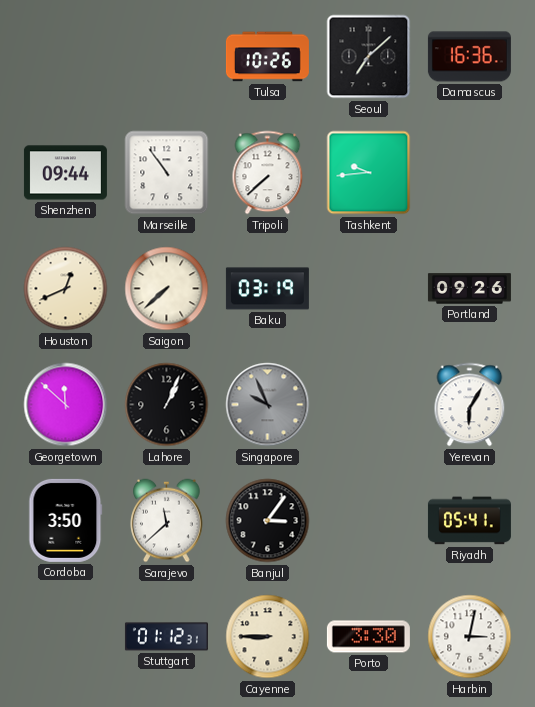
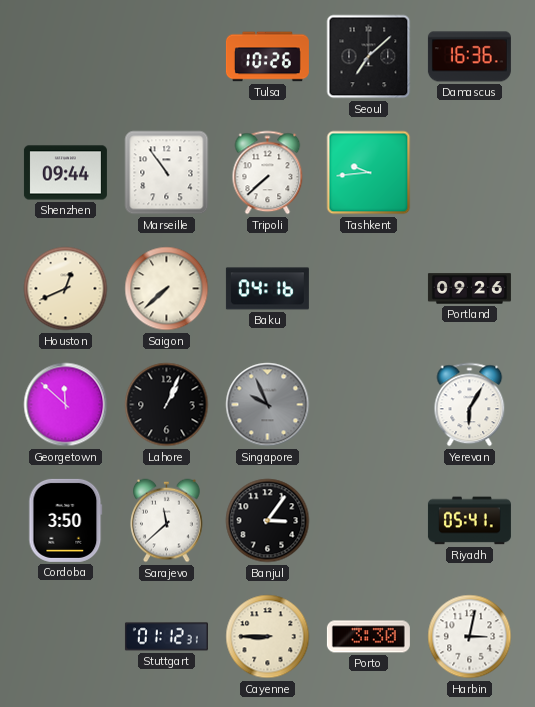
Baku: 03:19 -> 04:16
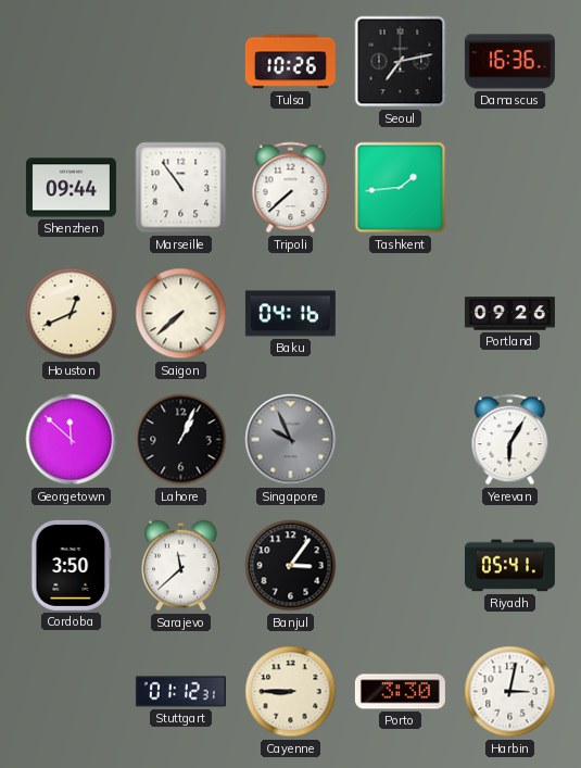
Seoul: 7:08 -> 7:13
Tashkent: 9:44 -> 1:44
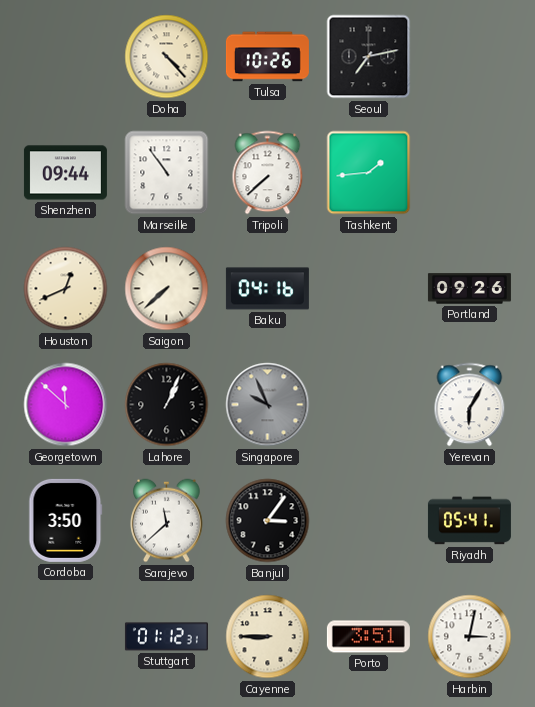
Doha: none -> 4:23
Damascus: 16:36 -> none
Porto: 3:30 -> 3:51
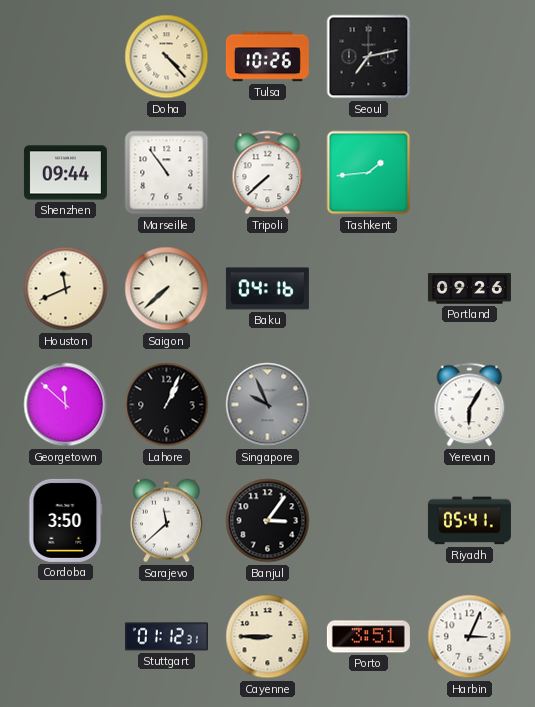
Houston: 12:41 -> 11:41
Harbin: 3:02 -> 3:04
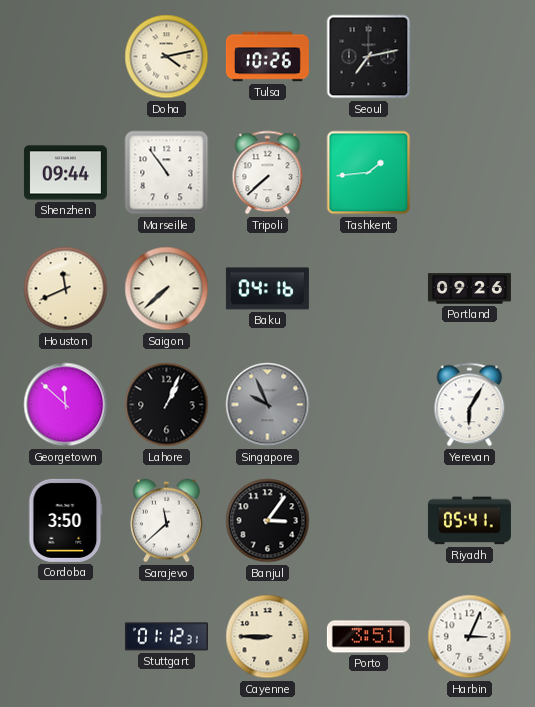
Doha: 4:23 -> 4:13
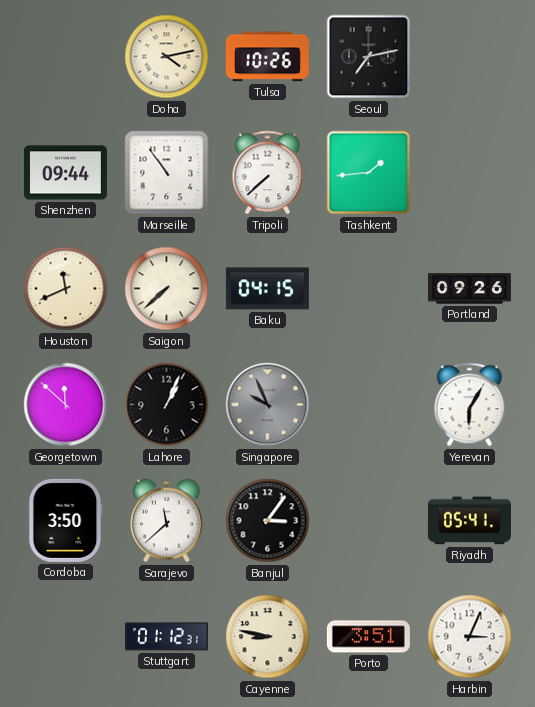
Baku: 04:16 -> 04:15
Cayenne: 8:45 -> 8:47
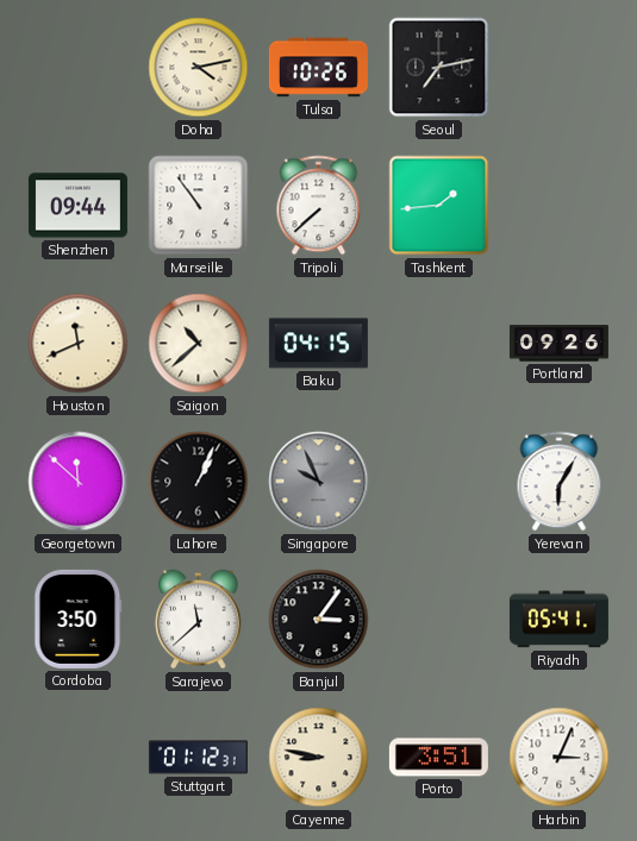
Saigon: 7:38 -> 10:38
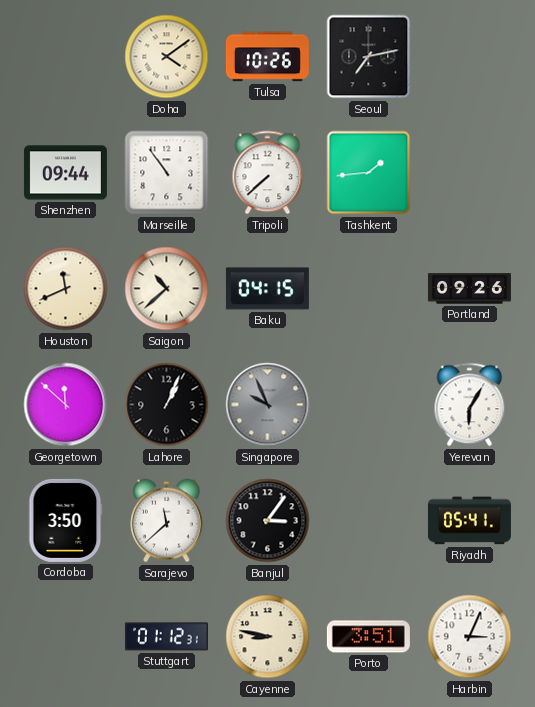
Doha: 4:13 -> 4:09
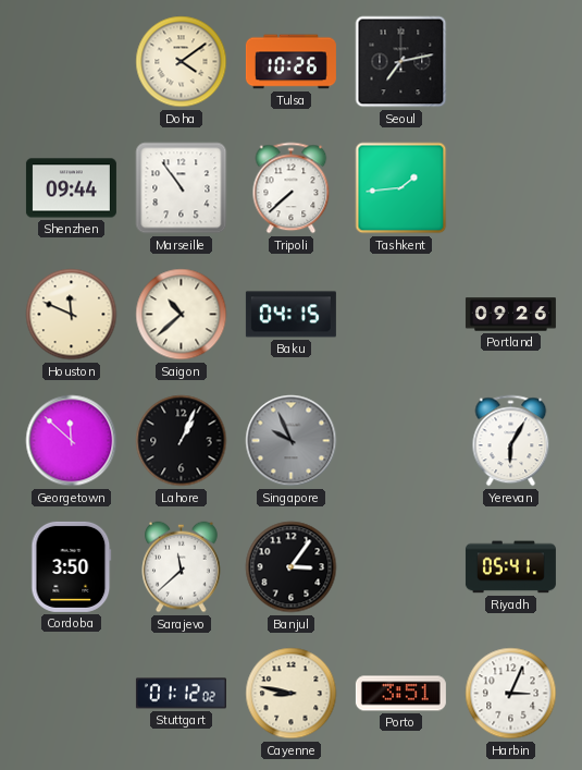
Houston: 11:41 -> 11:49
Stuttgart: 01:12:31 -> 01:12:02
